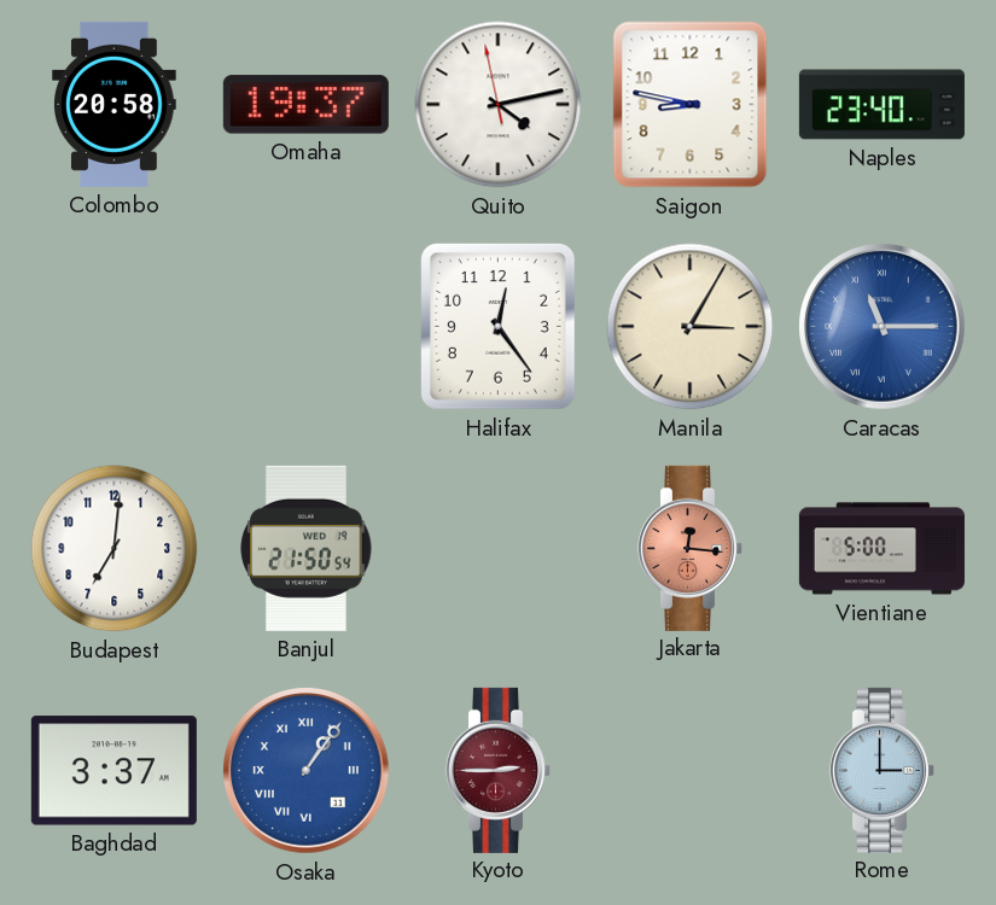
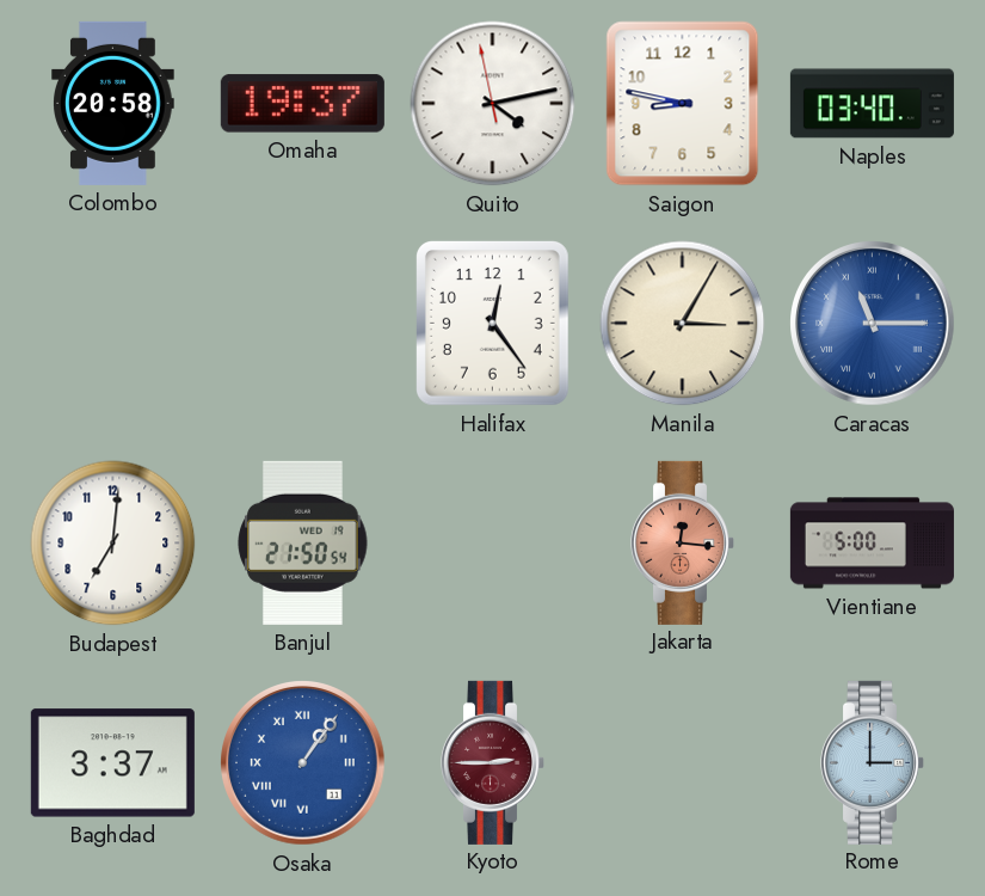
Naples: 23:40 -> 03:40
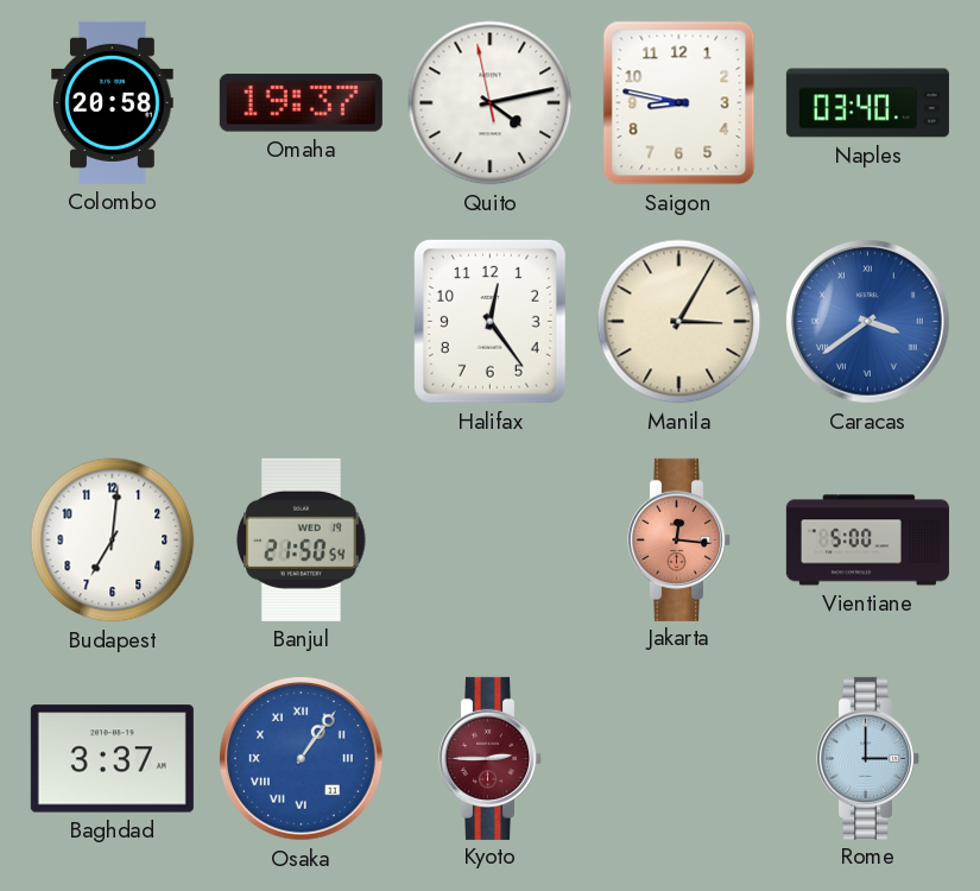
Caracas: 11:15 -> 3:39
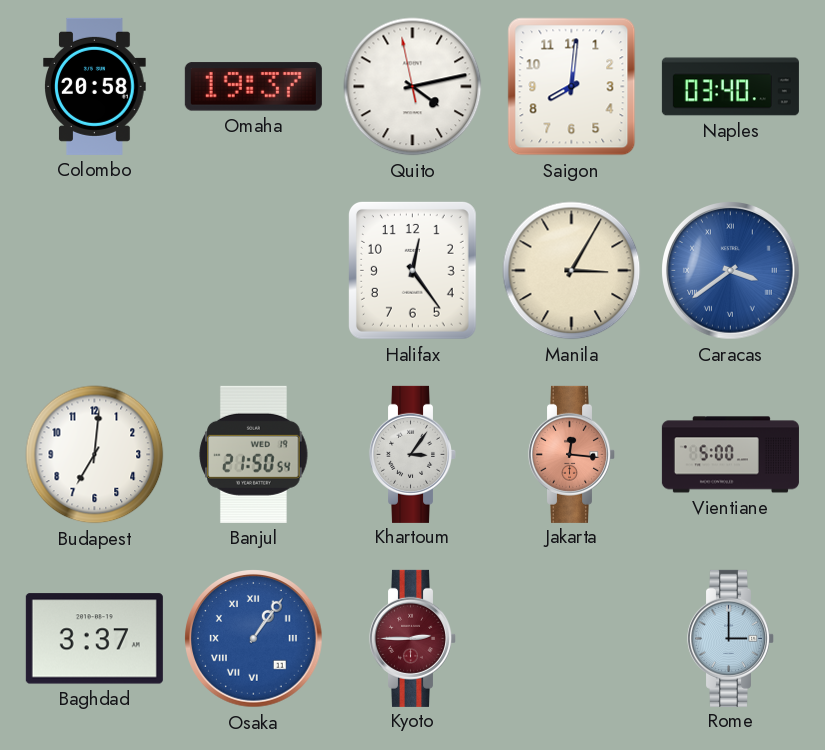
Saigon: 8:47 -> 8:01
Khartoum: none -> 3:06
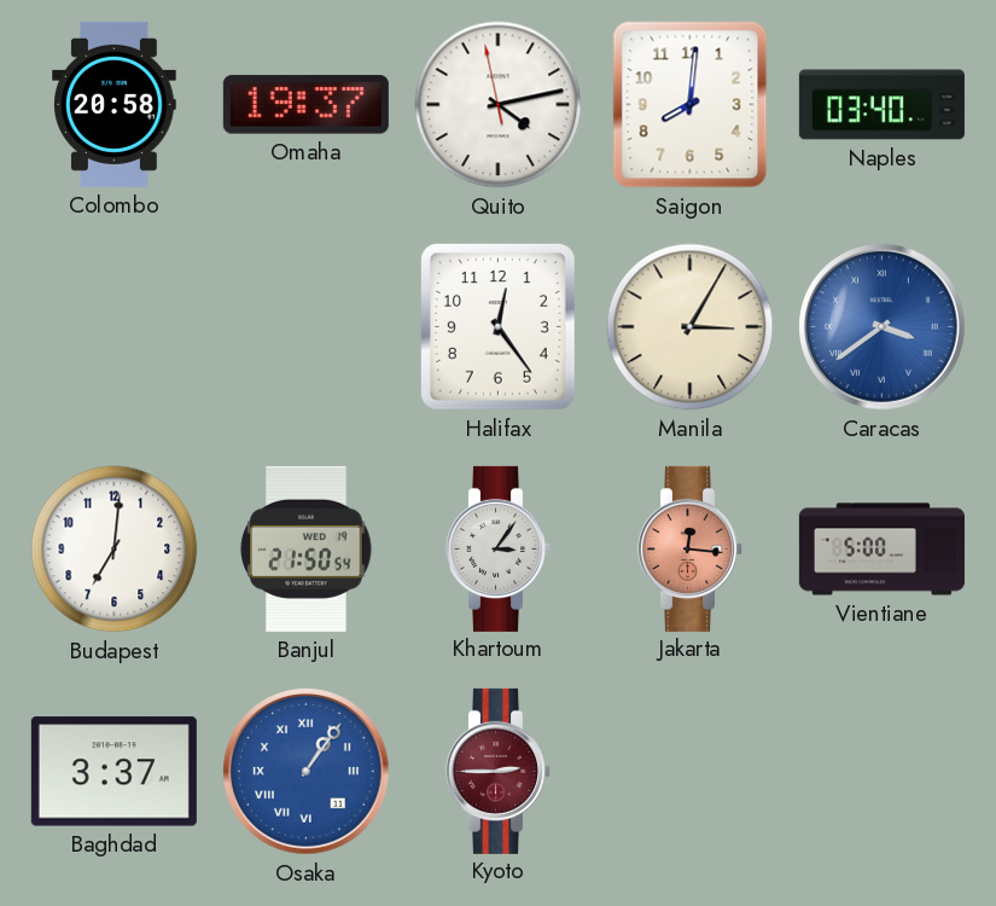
Rome: 3:00 -> none
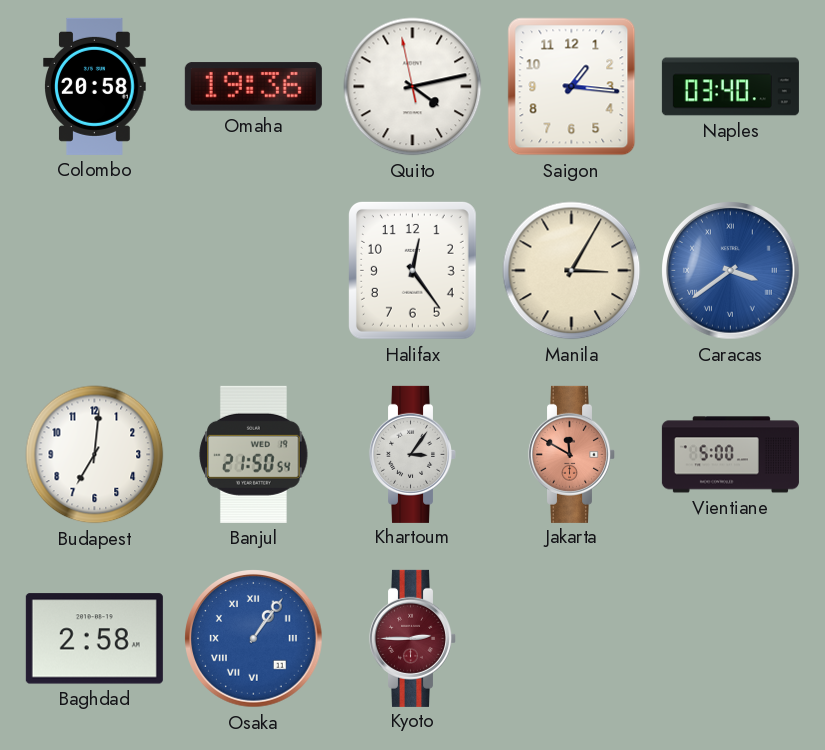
Omaha: 19:37 -> 19:36
Saigon: 8:01 -> 1:16
Jakarta: 12:16 -> 11:50
Baghdad: 3:37 -> 2:58
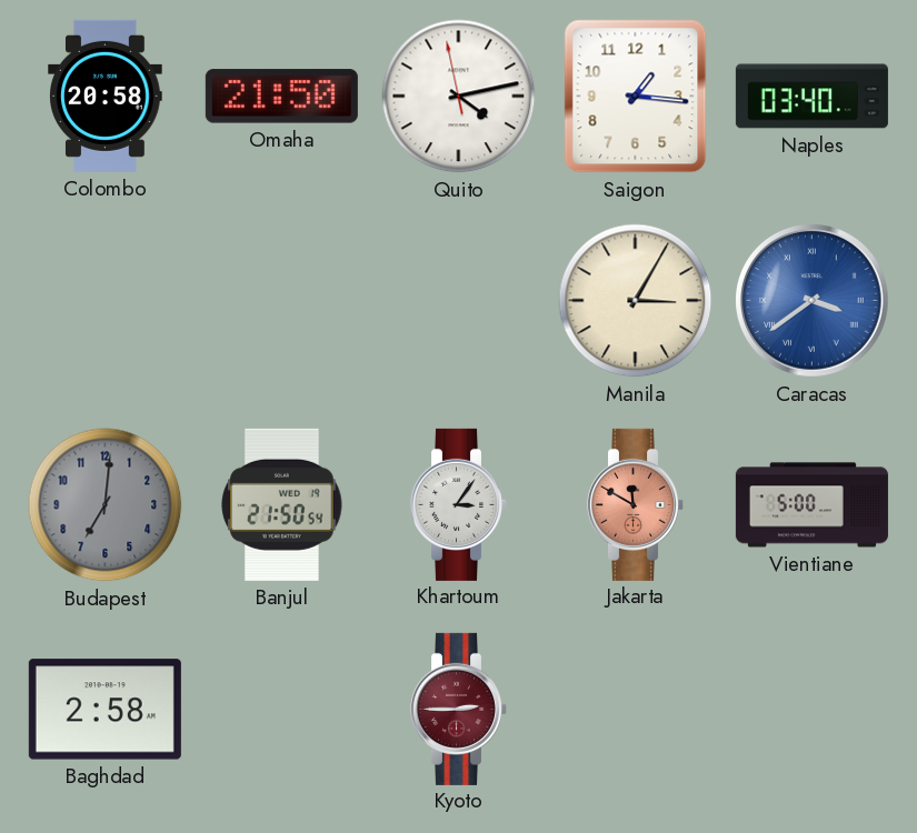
Omaha: 19:36 -> 21:50
Halifax: 12:24 -> none
Budapest dial: white -> grey
Osaka: 1:06 -> none
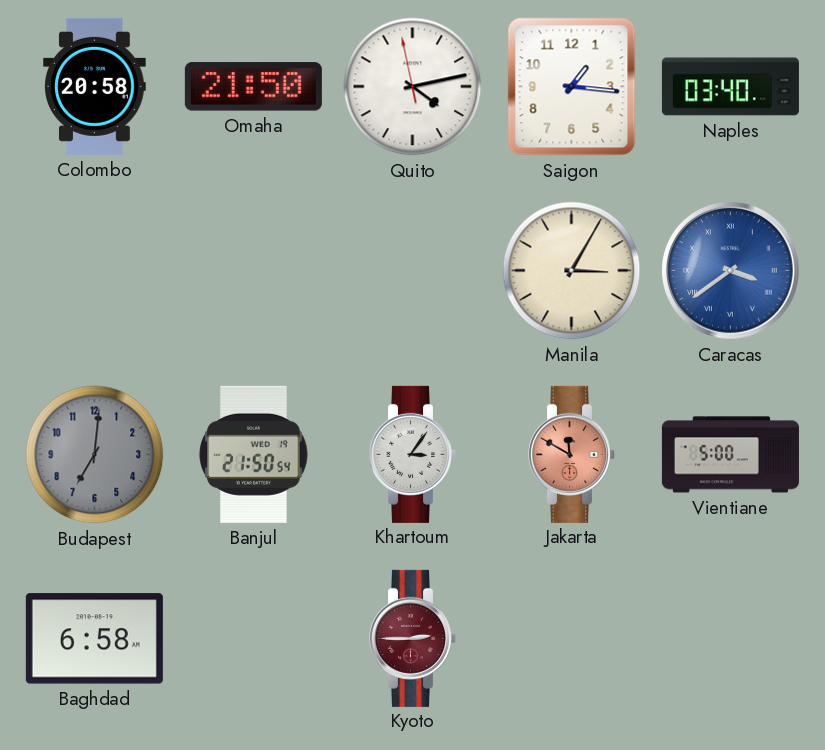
Baghdad: 2:58 -> 6:58
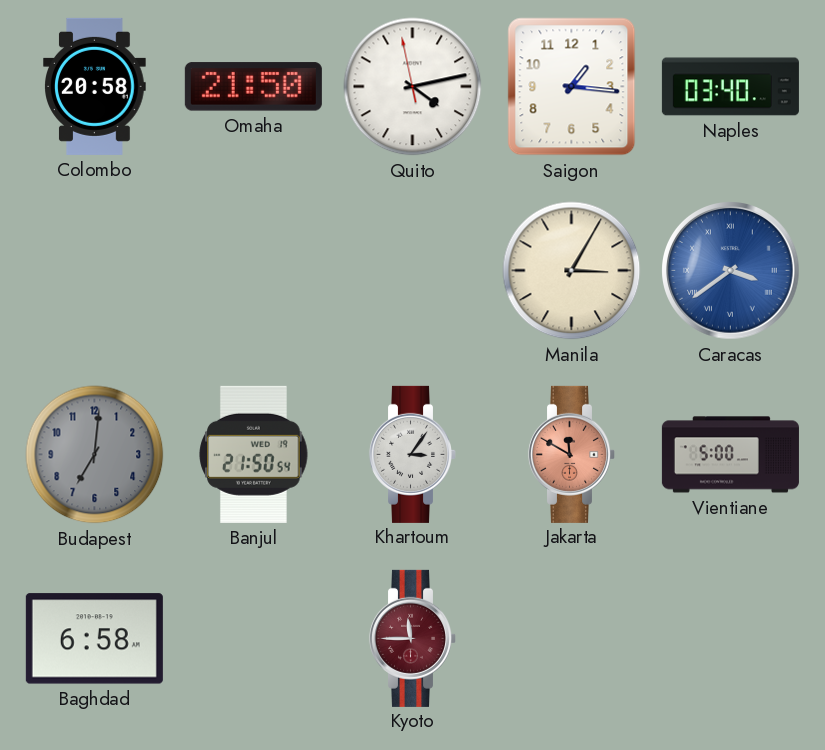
Kyoto: 2:45 -> 11:45
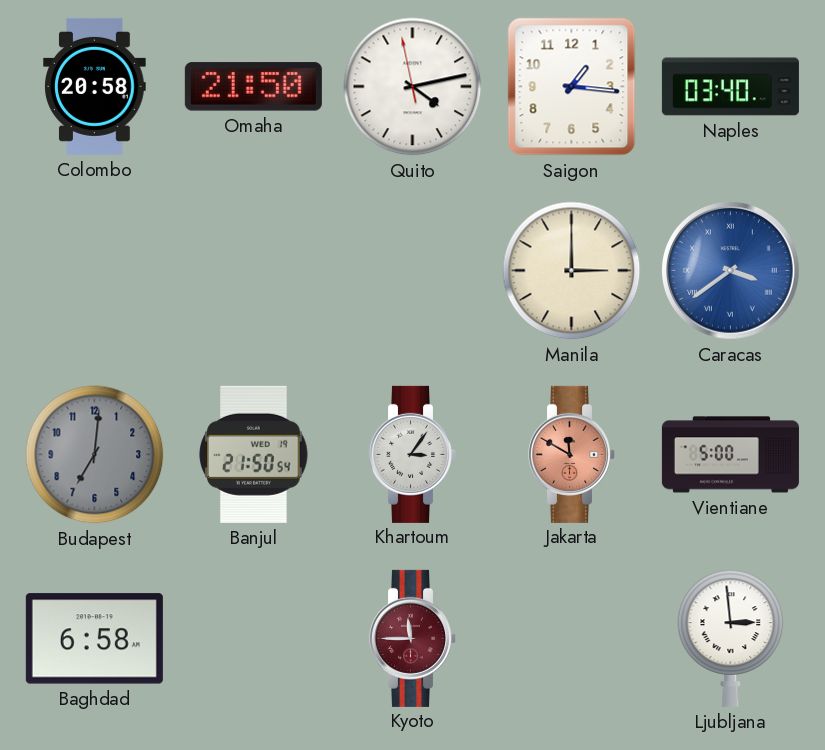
Manila: 3:05 -> 3:00
Ljubljana: none -> 2:59
